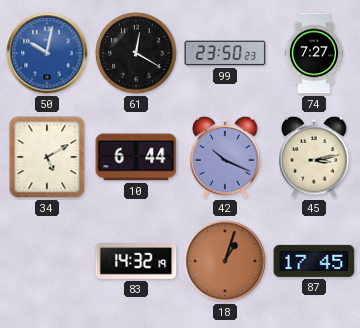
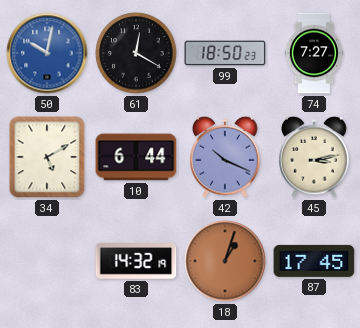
99: 23:50 -> 18:50
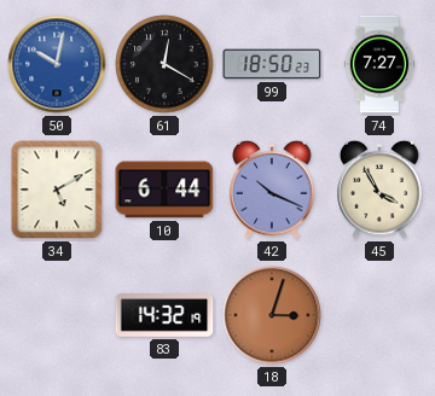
45: 3:13 -> 3:55
18: 1:03 -> 3:03
87: 17:45 -> none
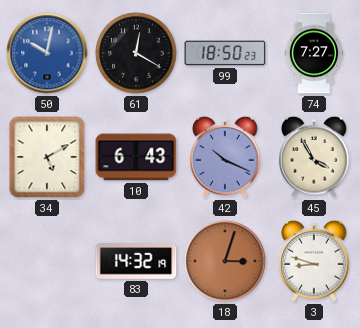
10: 6:44 -> 6:43
3: none -> 8:48
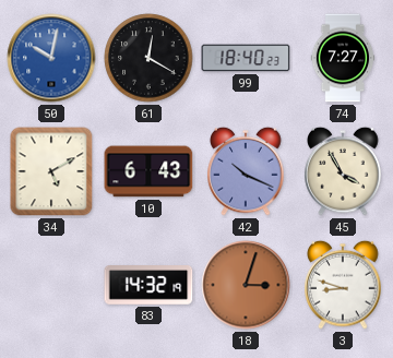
99: 18:50 -> 18:40
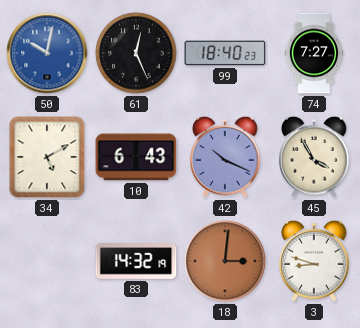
61: 12:20 -> 12:26
18: 3:03 -> 3:01
